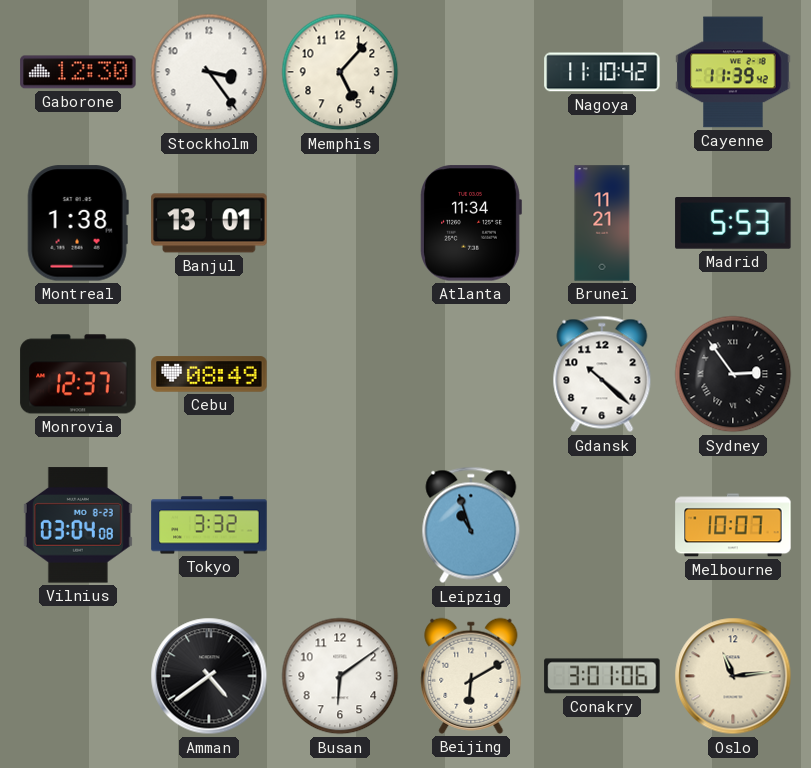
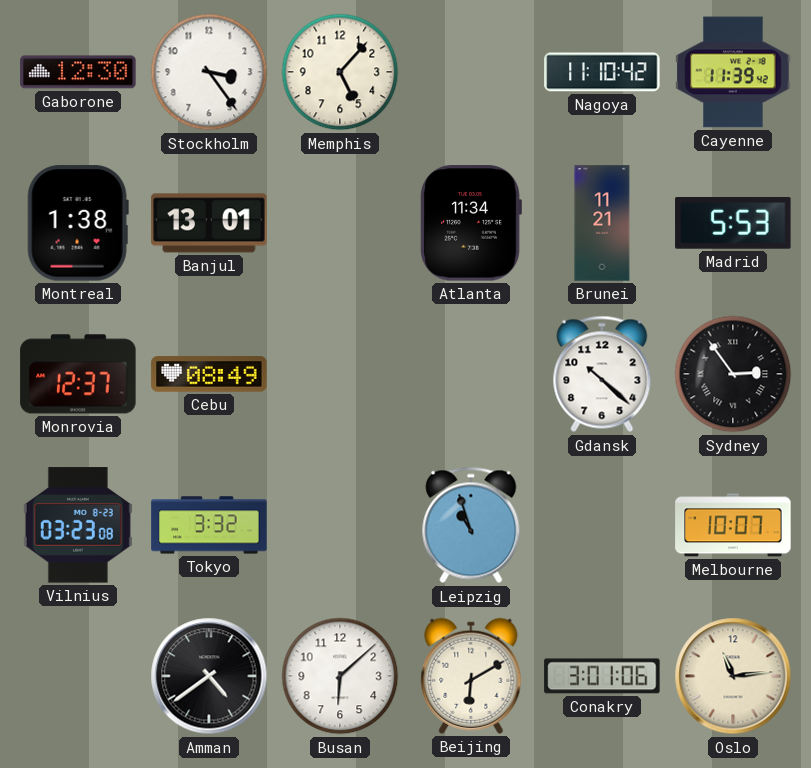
Vilnius: 03:04 -> 03:23
Busan: 6:09 -> 6:08
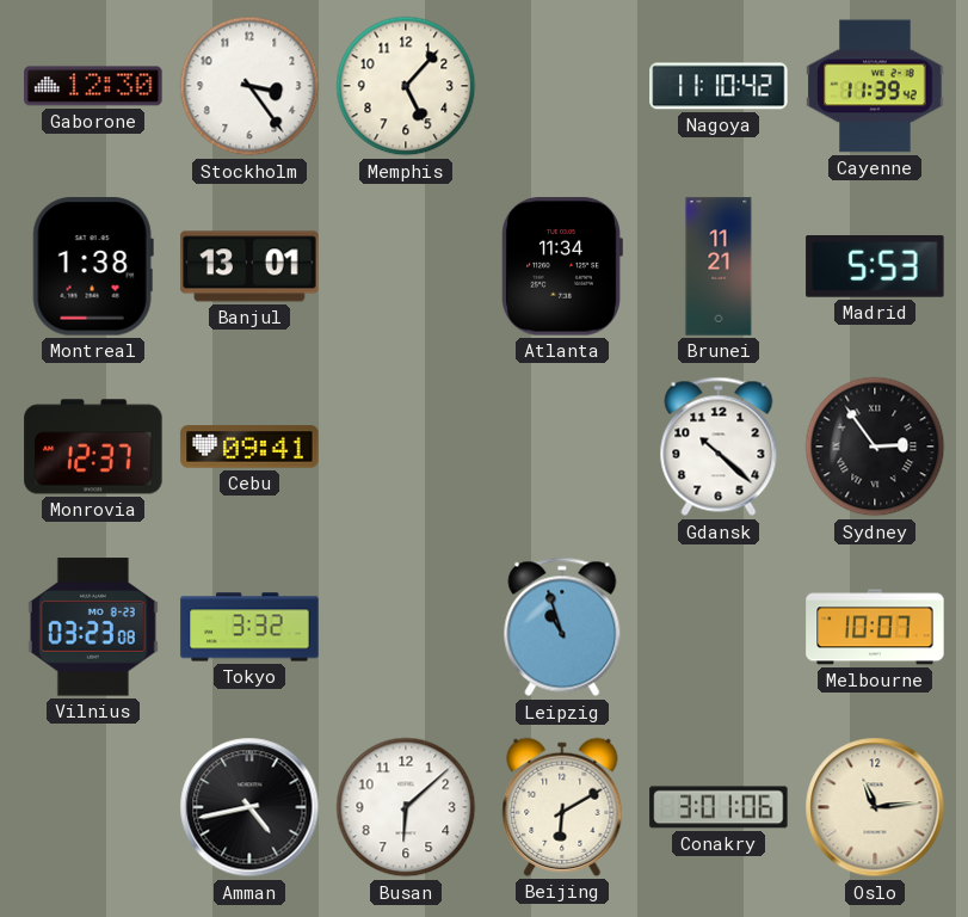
Cebu: 08:49 -> 09:41
Amman: 4:39 -> 4:43
